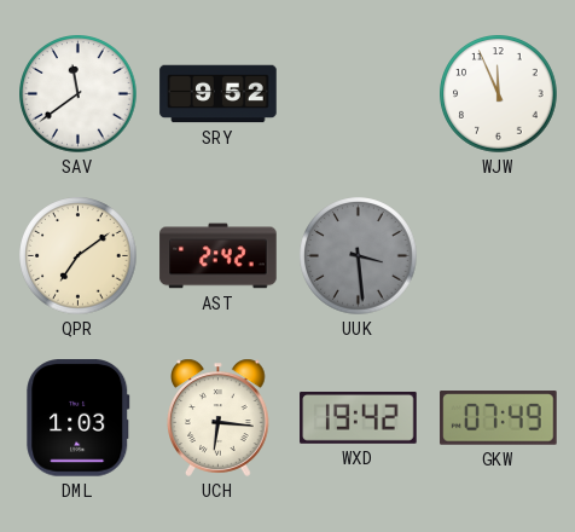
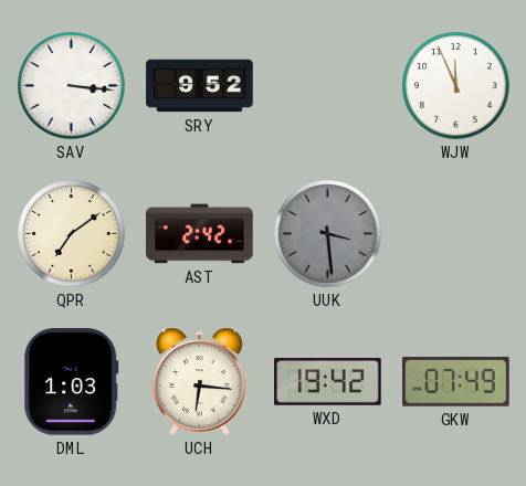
SAV: 11:39 -> 3:16
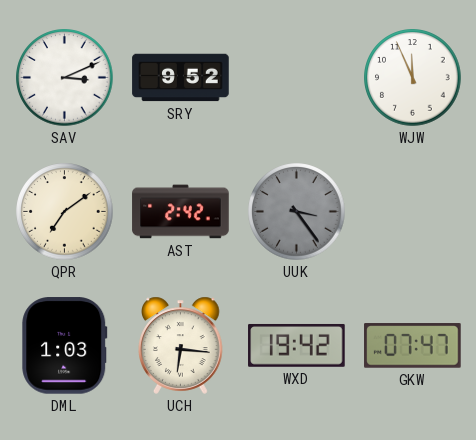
SAV: 3:16 -> 3:11
UUK: 3:29 -> 3:24
GKW: 07:49 -> 07:47
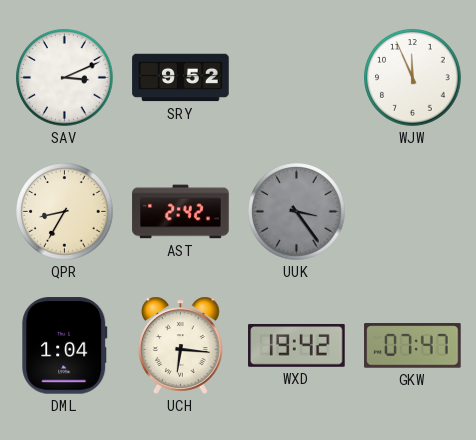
QPR: 7:09 -> 8:35
DML: 1:03 -> 1:04
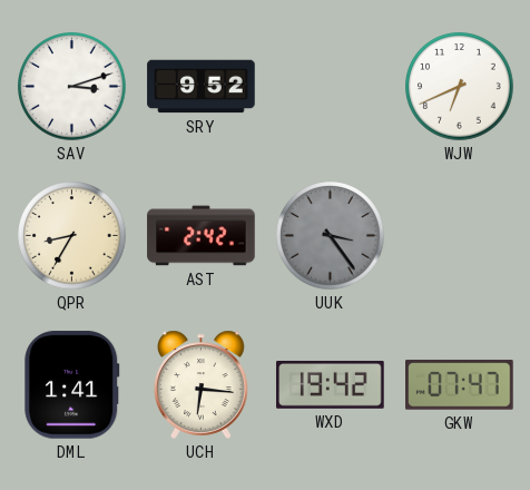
SAV: 3:11 -> 3:12
WJW: 11:56 -> 6:41
DML: 1:04 -> 1:41
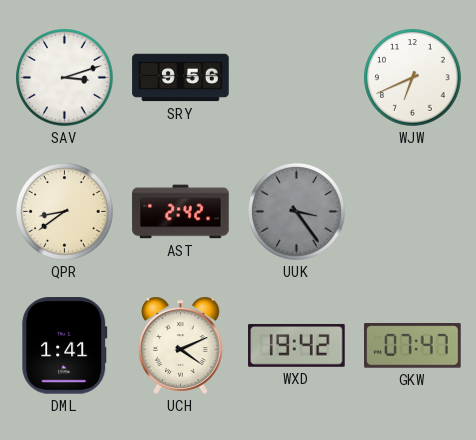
SRY: 9:52 -> 9:56
QPR: 8:35 -> 8:39
UCH: 6:16 -> 4:11
